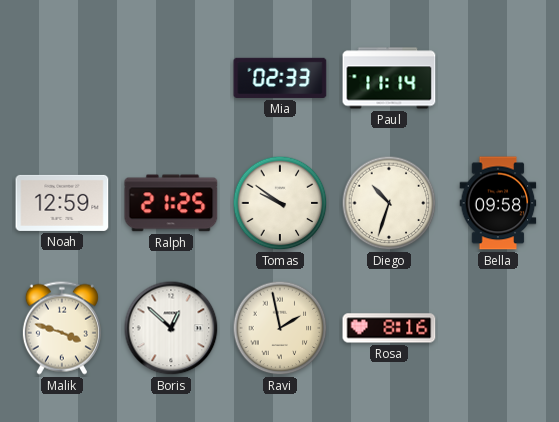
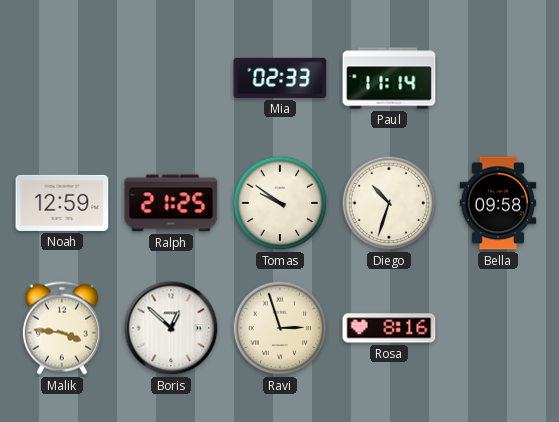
Malik: 3:48 -> 3:46
Ravi: 1:58 -> 2:57
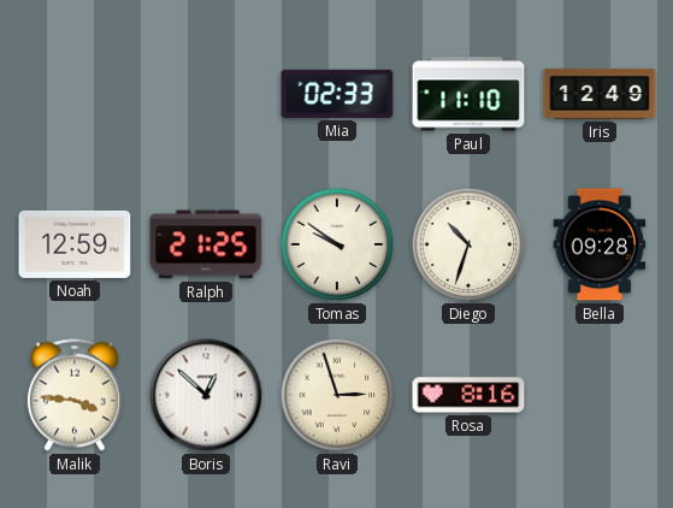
Paul: 11:14 -> 11:10
Iris: none -> 12:49
Bella: 09:58 -> 09:28
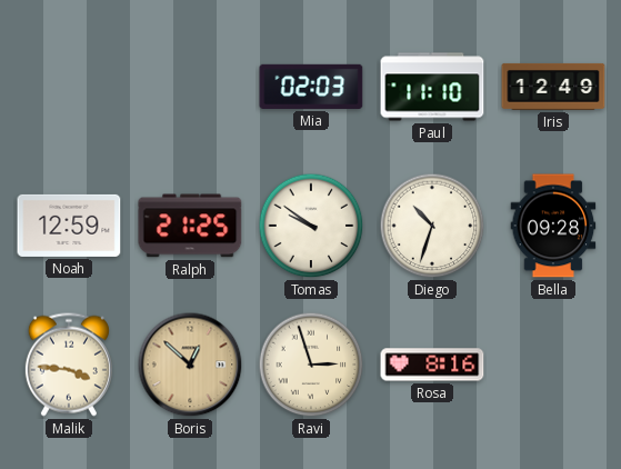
Mia: 02:33 -> 02:03
Boris dial: white -> champagne
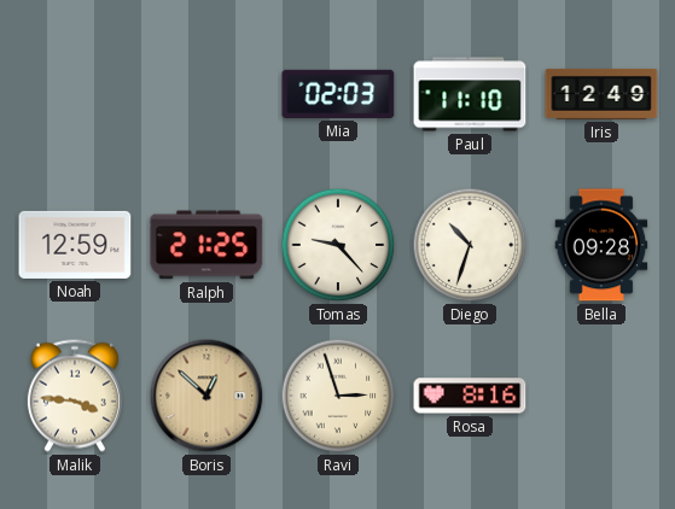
Tomas: 9:51 -> 9:23
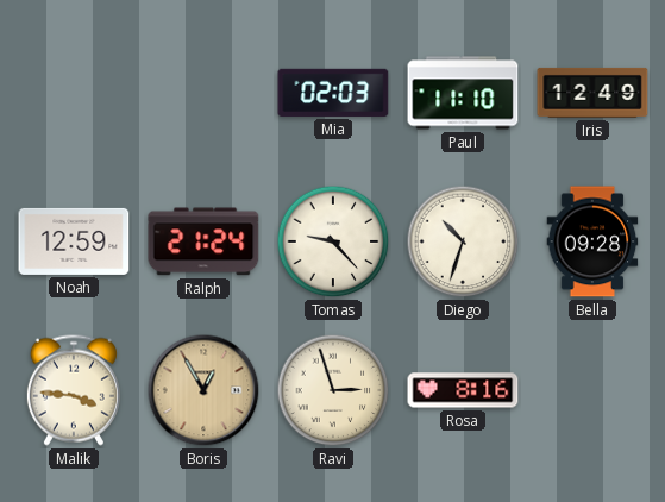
Ralph: 21:25 -> 21:24
Boris: 12:52 -> 12:55
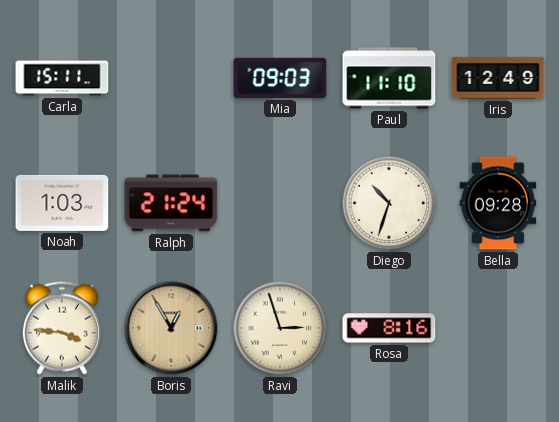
Carla: none -> 15:11
Mia: 02:03 -> 09:03
Noah: 12:59 -> 1:03
Tomas: 9:23 -> none
